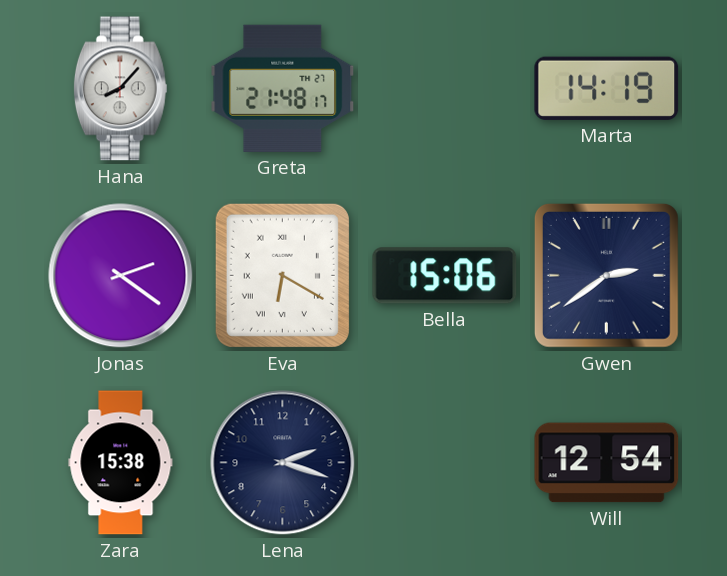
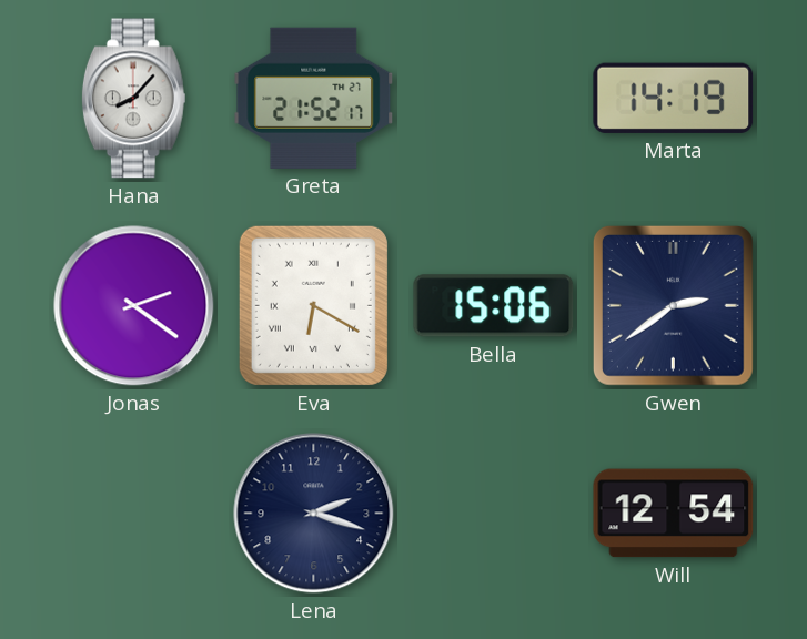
Greta: 21:48 -> 21:52
Zara: 15:38 -> none
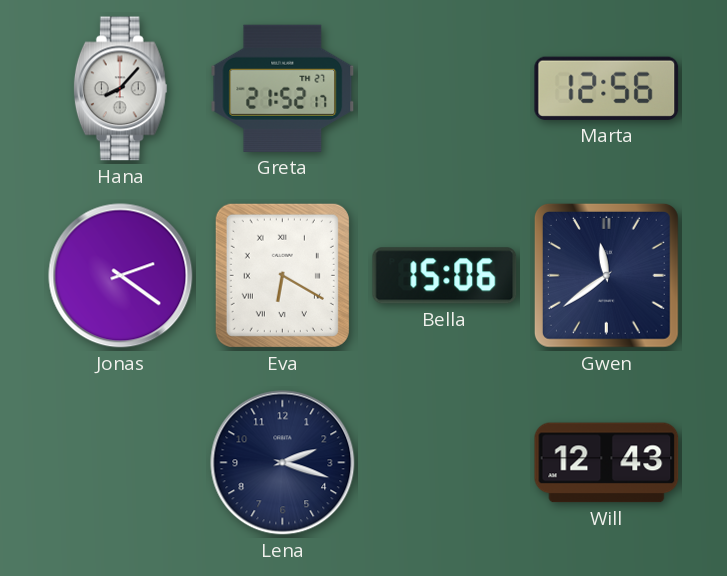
Marta: 14:19 -> 12:56
Gwen: 2:39 -> 11:39
Will: 12:54 -> 12:43
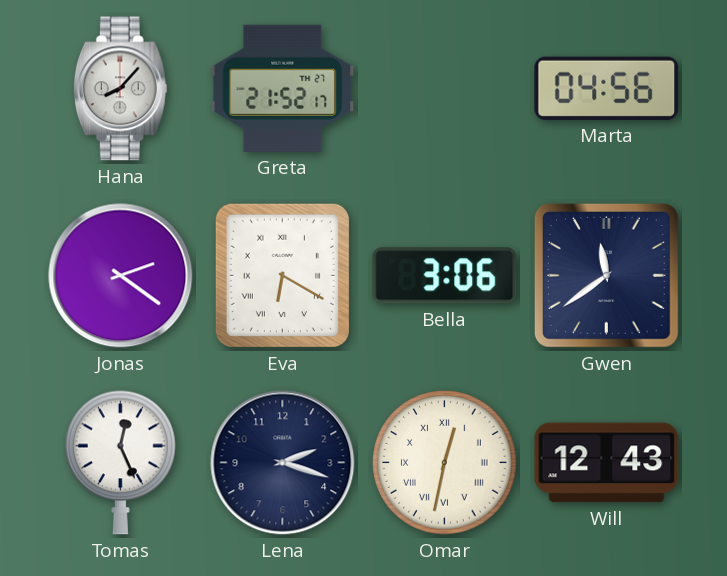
Marta: 12:56 -> 04:56
Bella: 15:06 -> 3:06
Tomas: none -> 12:26
Omar: none -> 12:32
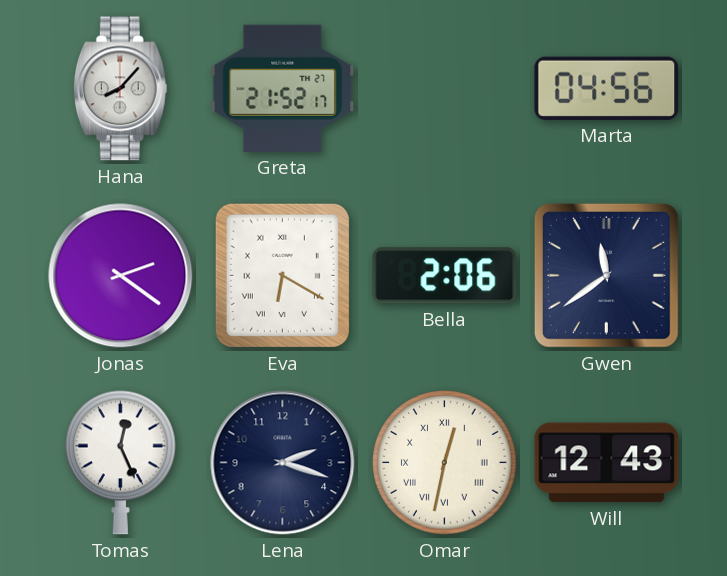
Bella: 3:06 -> 2:06
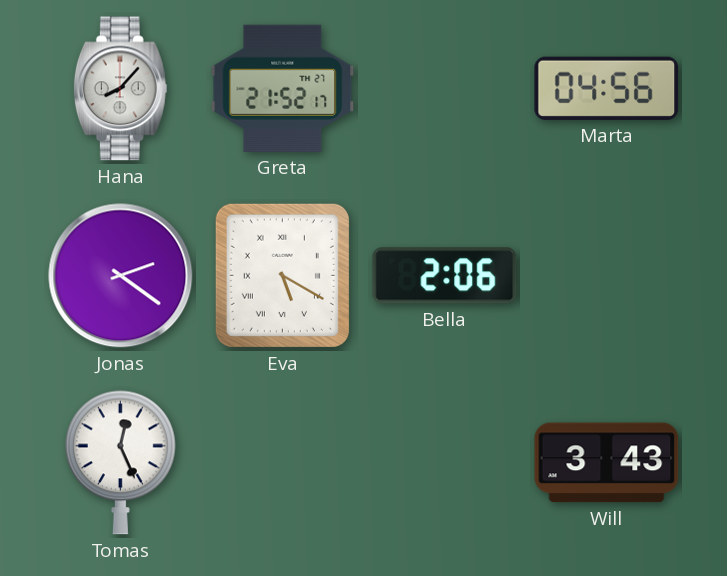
Eva: 6:20 -> 5:20
Gwen: 11:39 -> none
Lena: 2:18 -> none
Omar: 12:32 -> none
Will: 12:43 -> 3:43
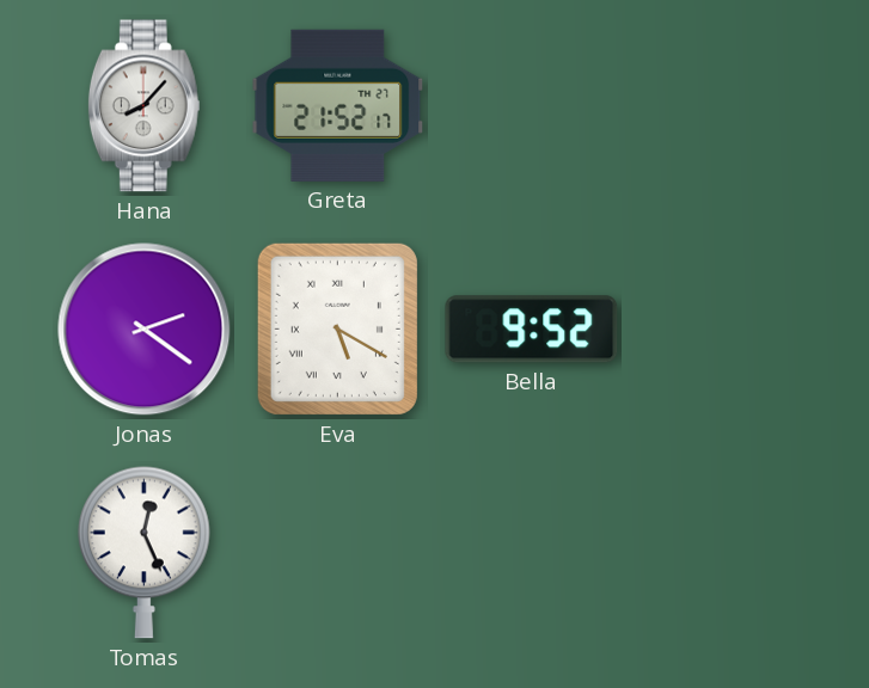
Marta: 04:56 -> none
Bella: 2:06 -> 9:52
Will: 3:43 -> none
